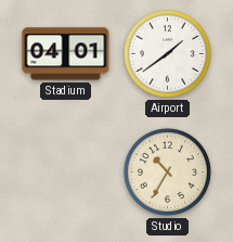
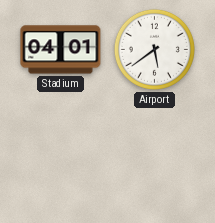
Airport: 1:39 -> 5:39
Studio: 10:35 -> none
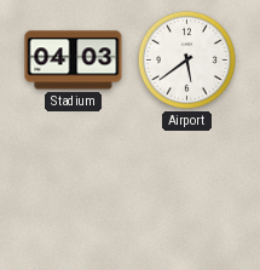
Stadium: 04:01 -> 04:03
